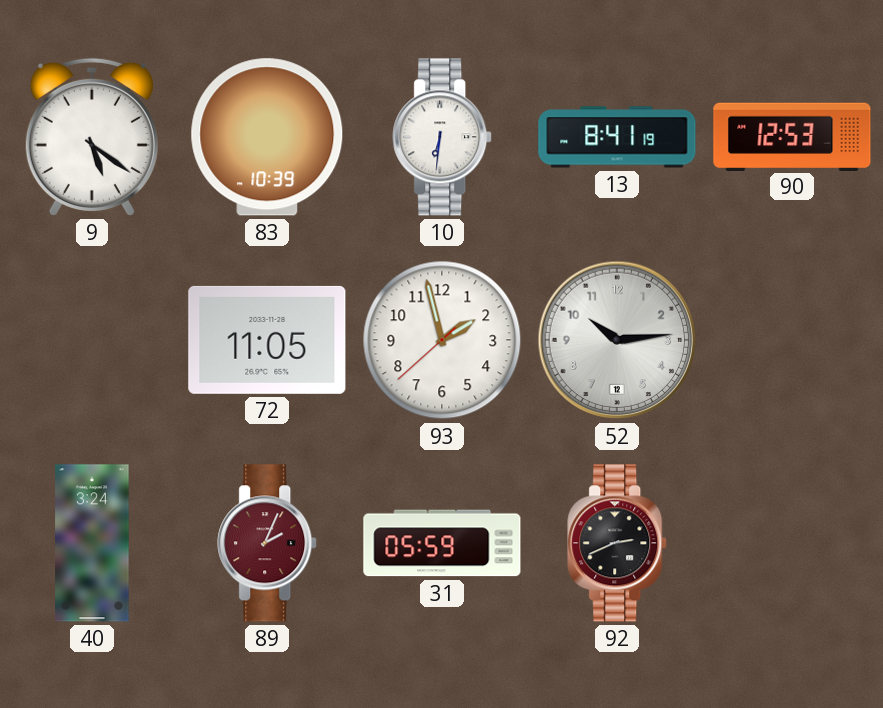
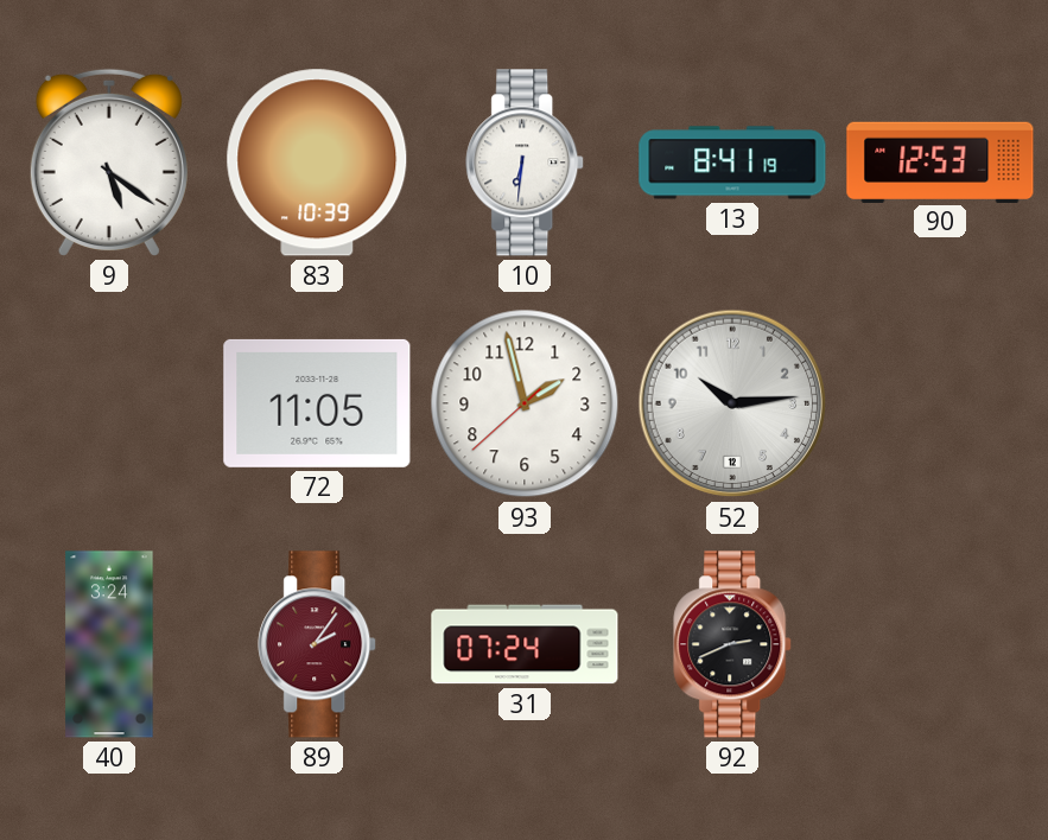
89: 2:04 -> 2:06
31: 05:59 -> 07:24
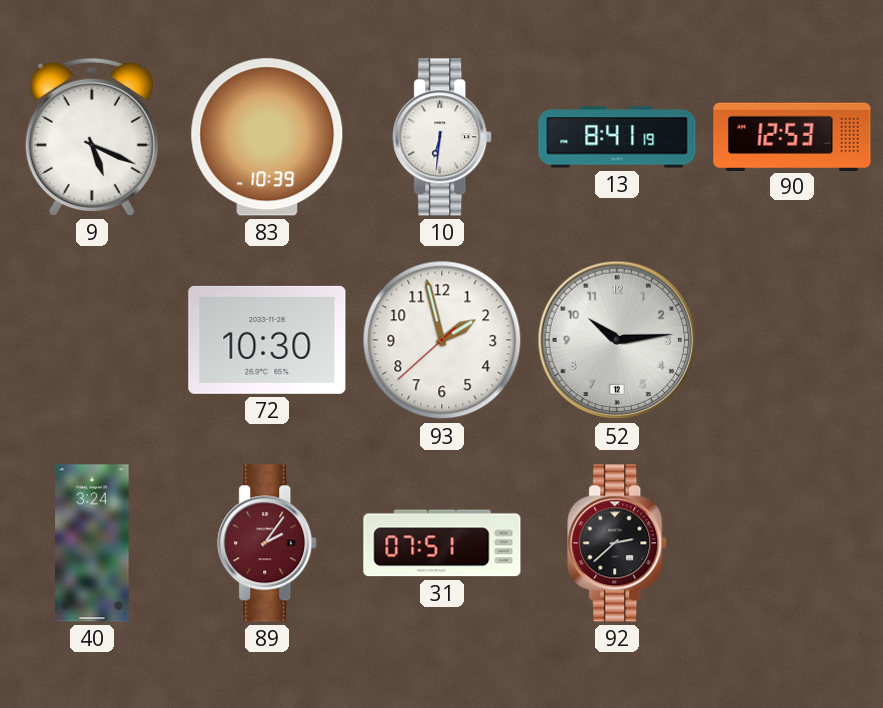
9: 5:21 -> 5:19
72: 11:05 -> 10:30
31: 07:24 -> 07:51
92: 2:41 -> 2:38
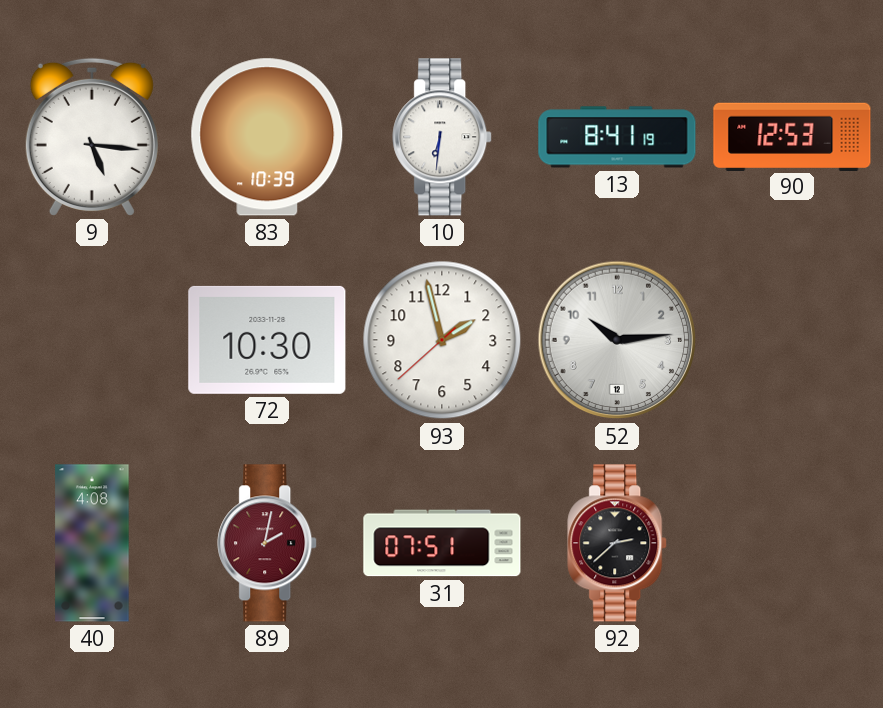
9: 5:19 -> 5:16
40: 3:24 -> 4:08
89: 2:06 -> 2:02
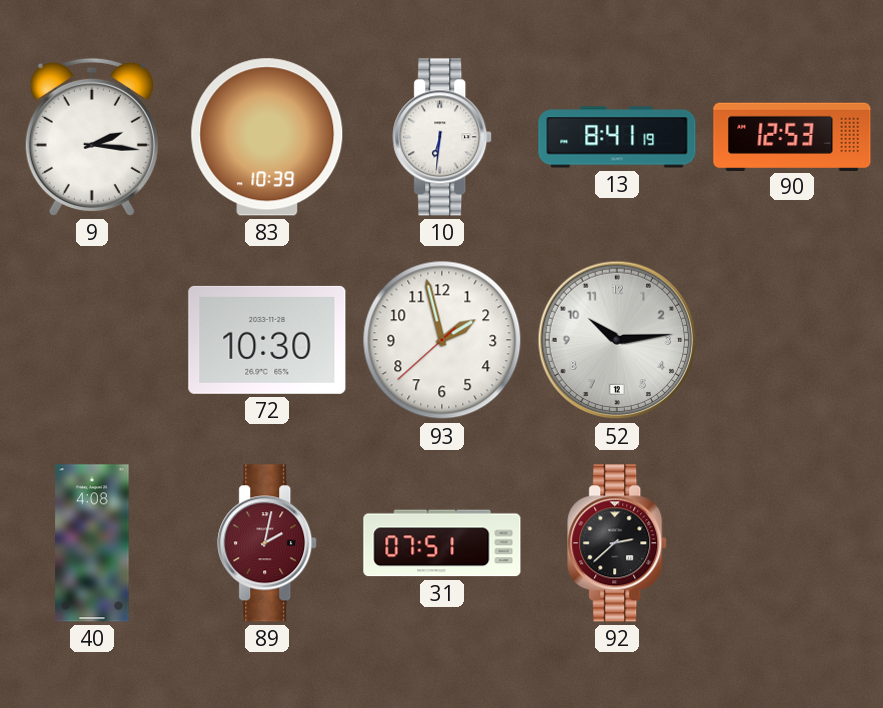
9: 5:16 -> 2:16
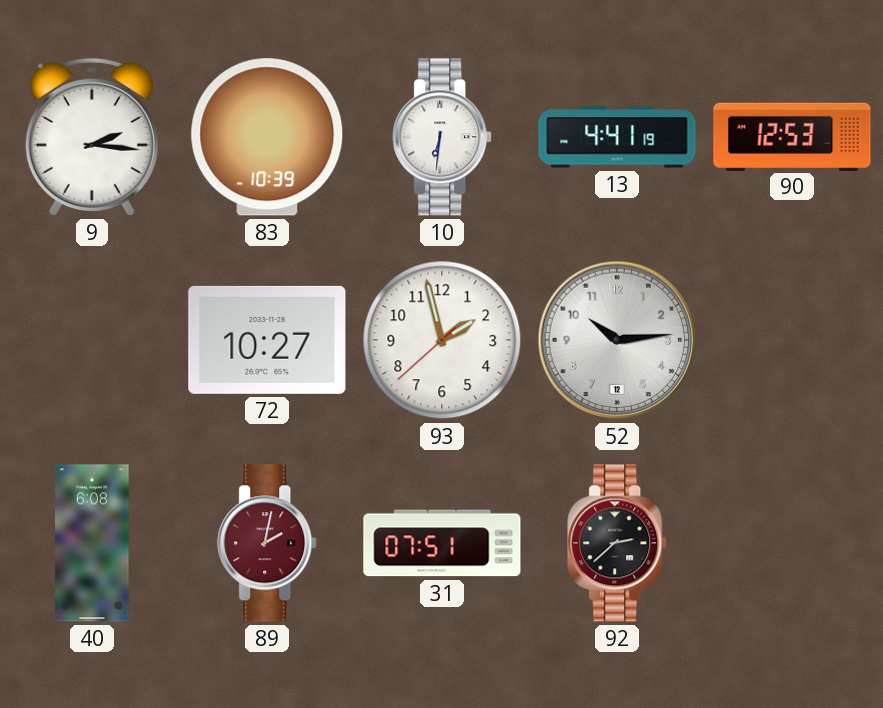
13: 8:41 -> 4:41
72: 10:30 -> 10:27
40: 4:08 -> 6:08
